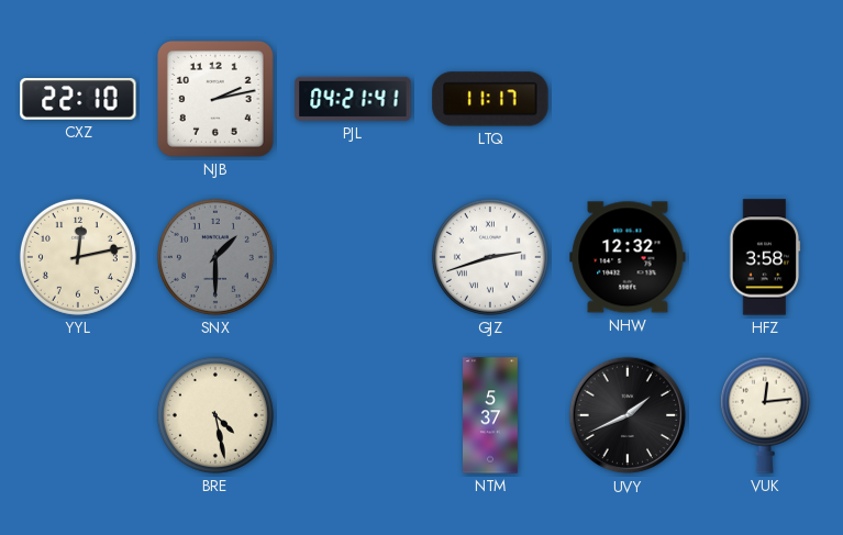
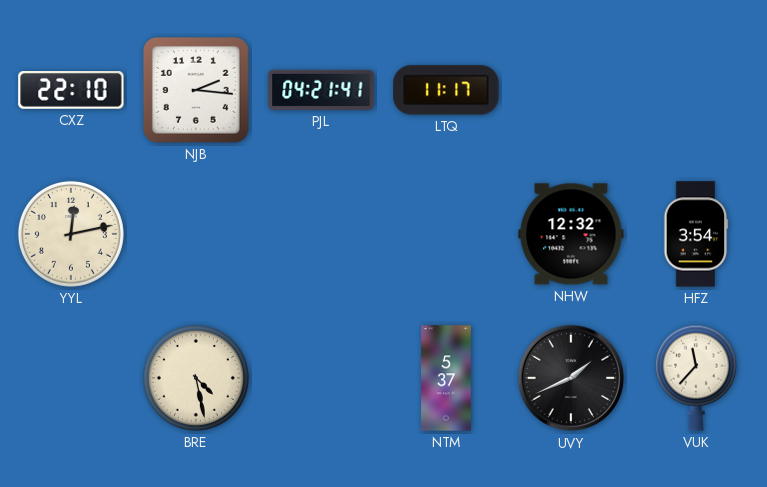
NJB: 2:13 -> 2:16
SNX: 1:30 -> none
GJZ: 2:42 -> none
HFZ: 3:58 -> 3:54
VUK: 12:14 -> 11:37
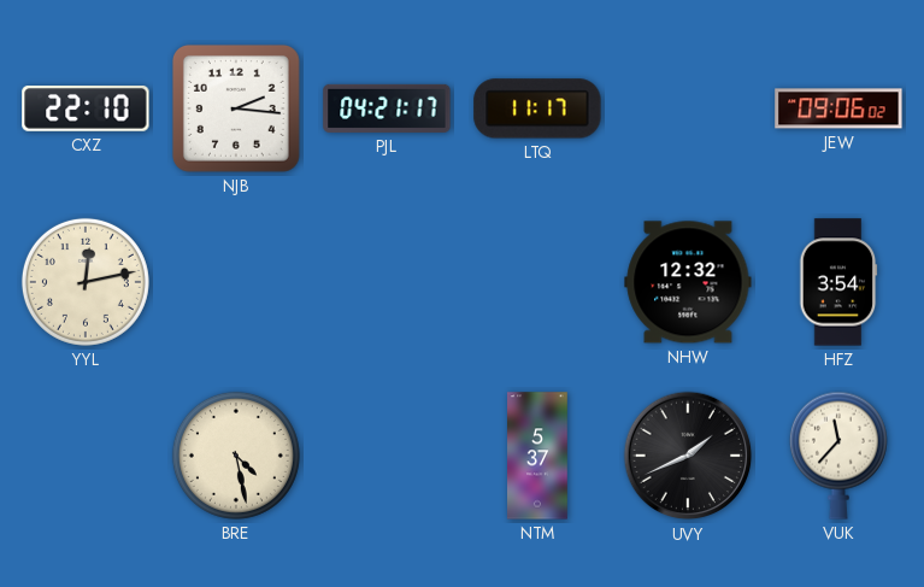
PJL: 04:21:41 -> 04:21:17
JEW: none -> 09:06
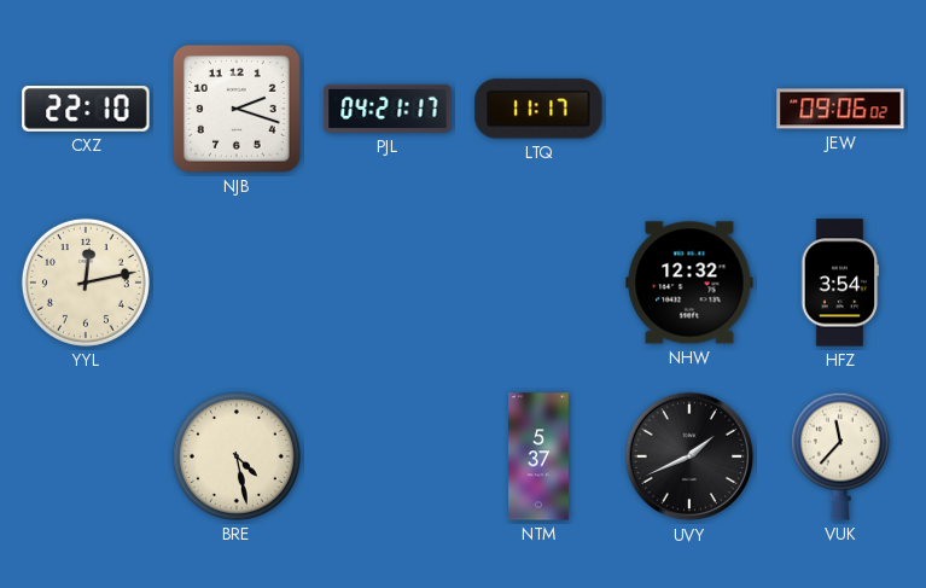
NJB: 2:16 -> 2:18
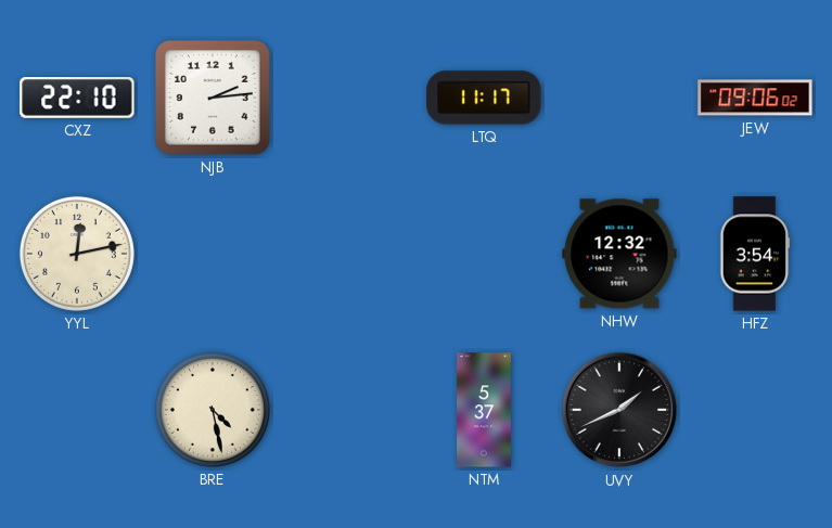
NJB: 2:18 -> 2:14
PJL: 04:21 -> none
VUK: 11:37 -> none
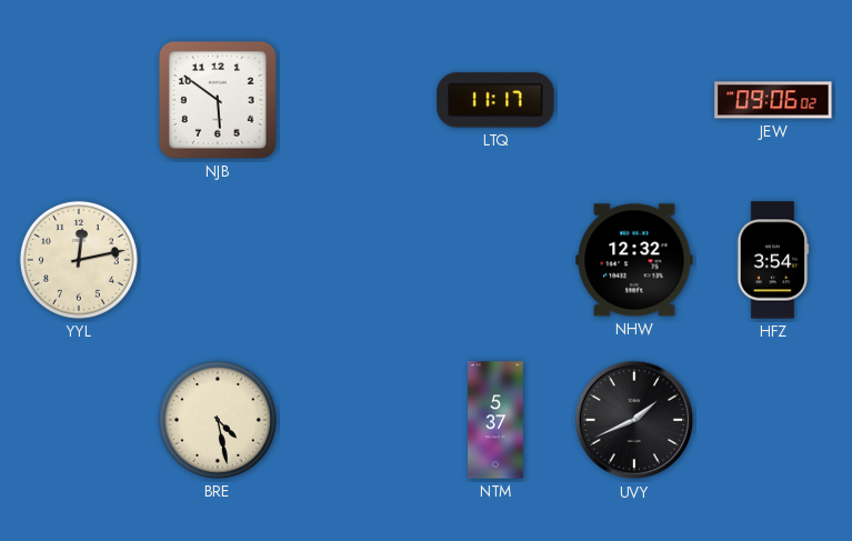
CXZ: 22:10 -> none
NJB: 2:14 -> 5:51
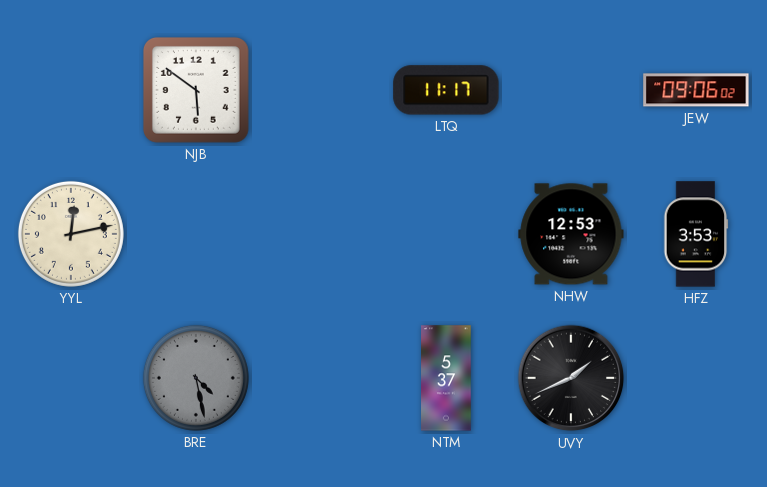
NHW: 12:32 -> 12:53
HFZ: 3:54 -> 3:53
BRE dial: cream -> grey
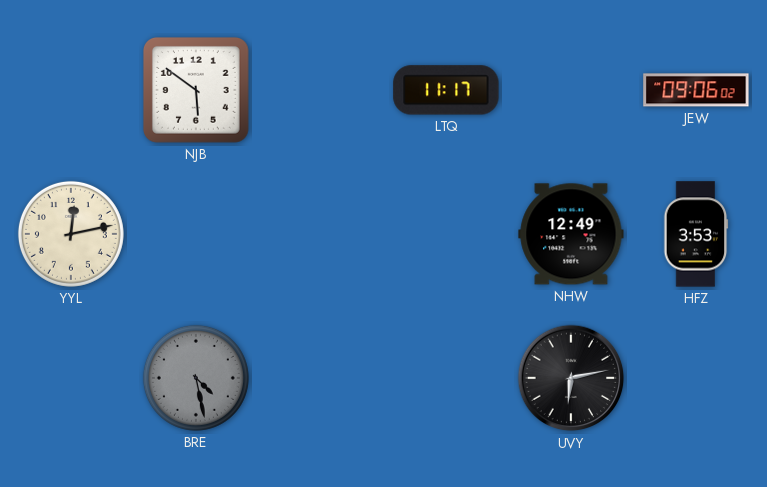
NHW: 12:53 -> 12:49
NTM: 5:37 -> none
UVY: 1:41 -> 6:13
